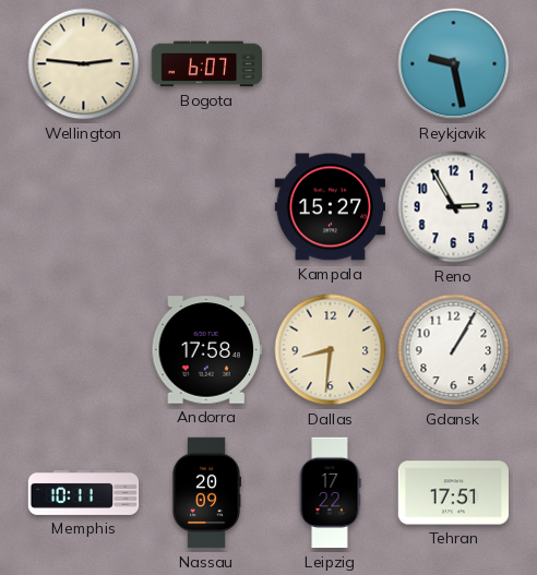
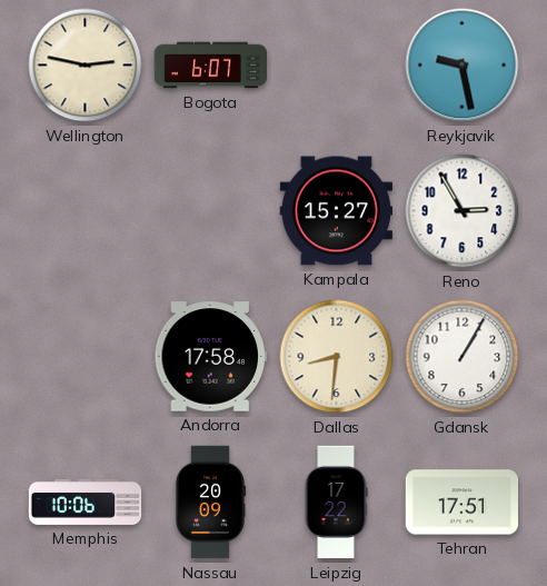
Wellington: 2:46 -> 2:47
Memphis: 10:11 -> 10:06
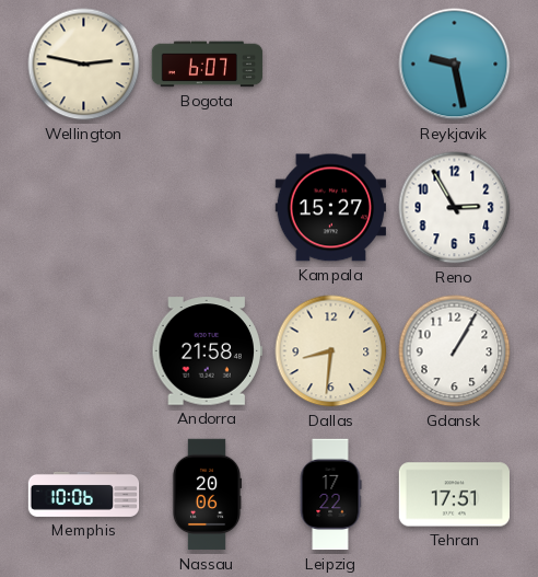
Andorra: 17:58 -> 21:58
Nassau: 20:09 -> 20:06
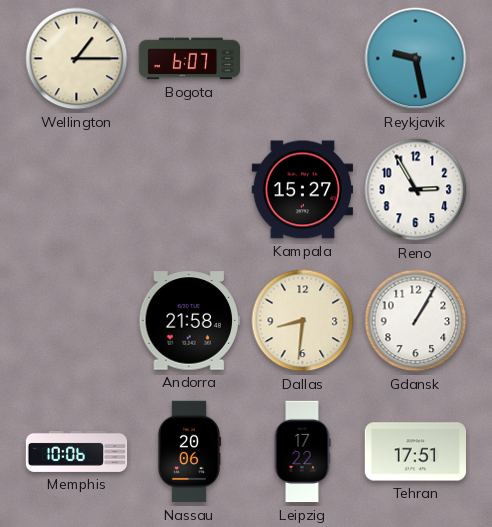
Wellington: 2:47 -> 1:15
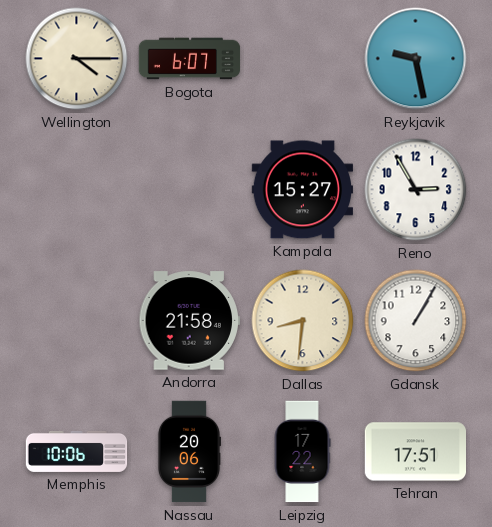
Wellington: 1:15 -> 4:15
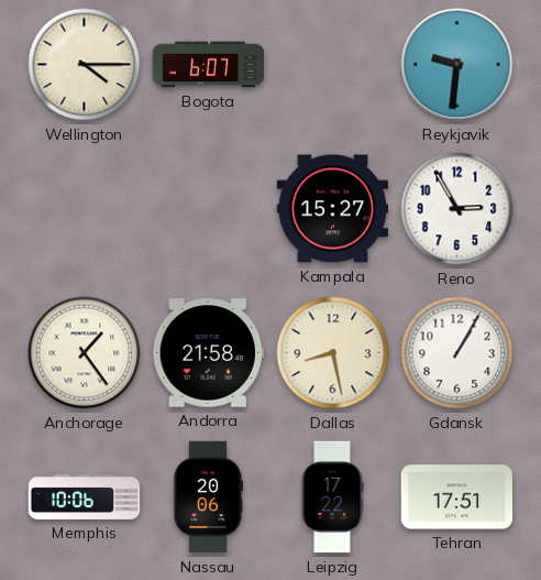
Reykjavik: 9:28 -> 9:31
Anchorage: none -> 1:24
Dallas: 8:31 -> 8:28
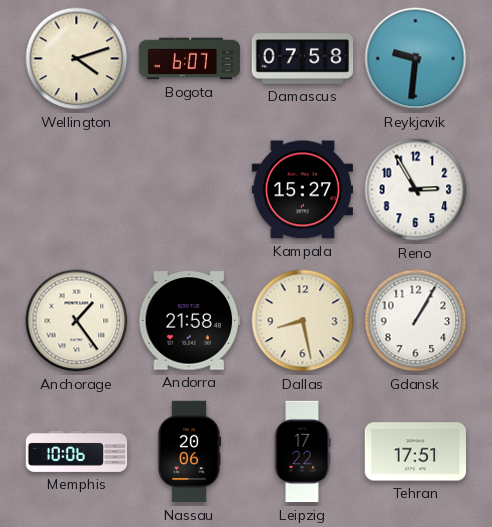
Wellington: 4:15 -> 4:12
Damascus: none -> 07:58
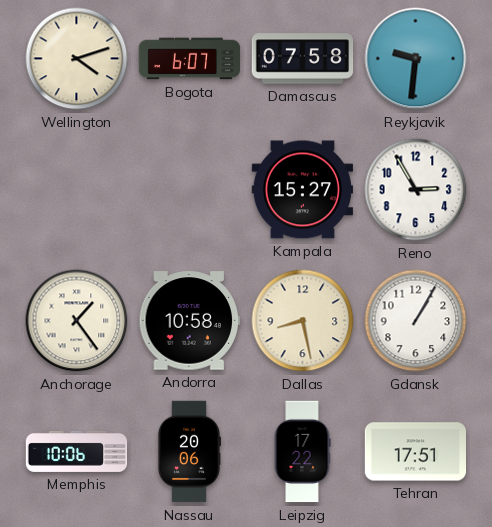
Andorra: 21:58 -> 10:58
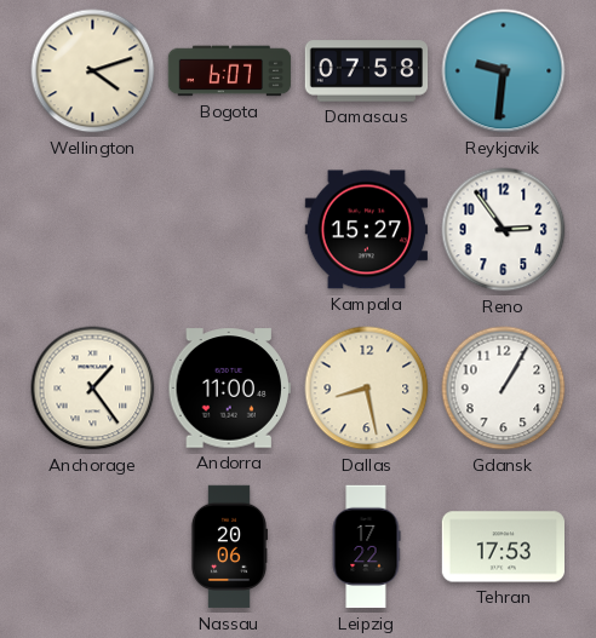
Reno: 2:55 -> 2:54
Andorra: 10:58 -> 11:00
Memphis: 10:06 -> none
Tehran: 17:51 -> 17:53
